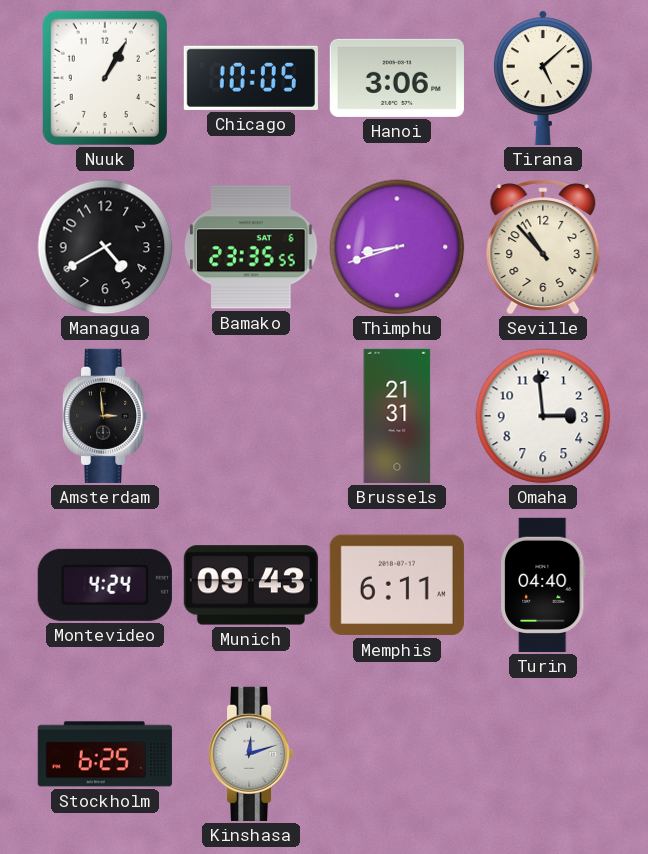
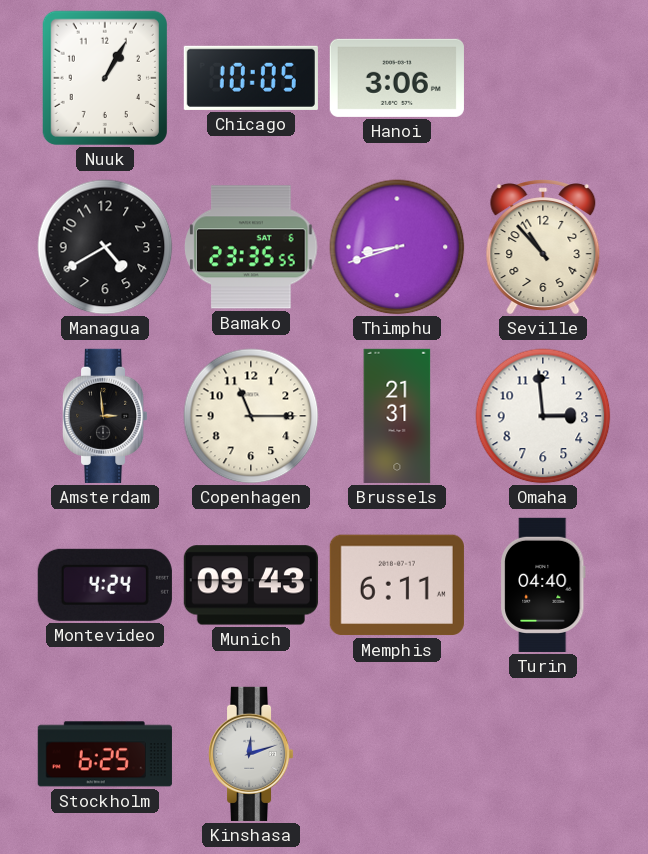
Tirana: 5:08 -> none
Copenhagen: none -> 11:15
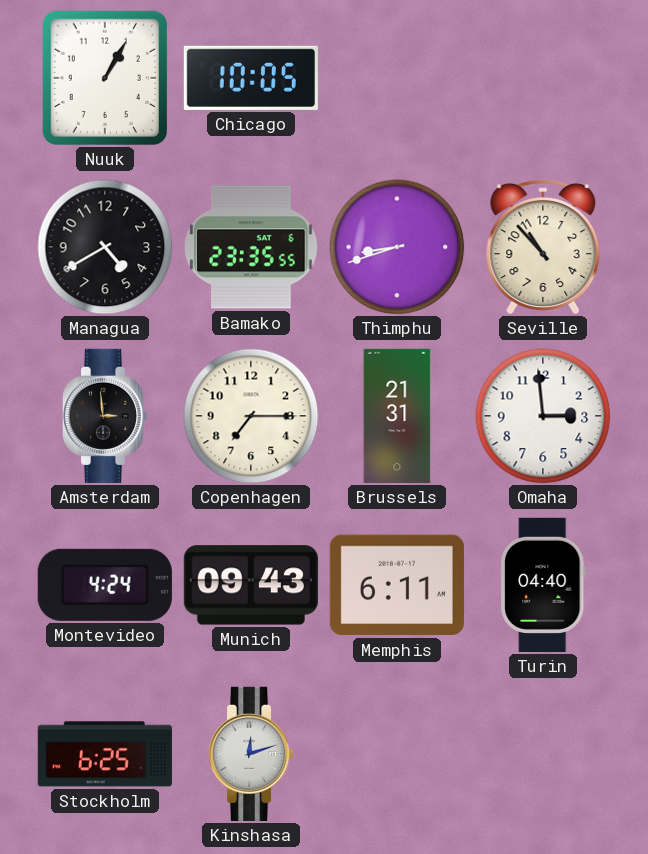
Hanoi: 3:06 -> none
Copenhagen: 11:15 -> 7:15
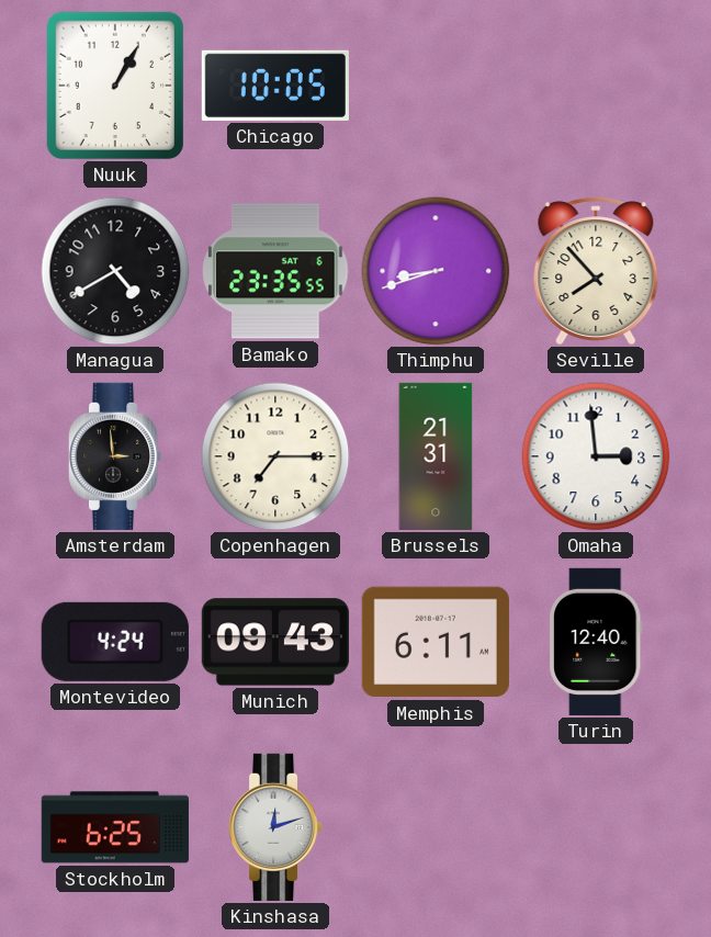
Seville: 10:53 -> 7:53
Turin: 04:40 -> 12:40
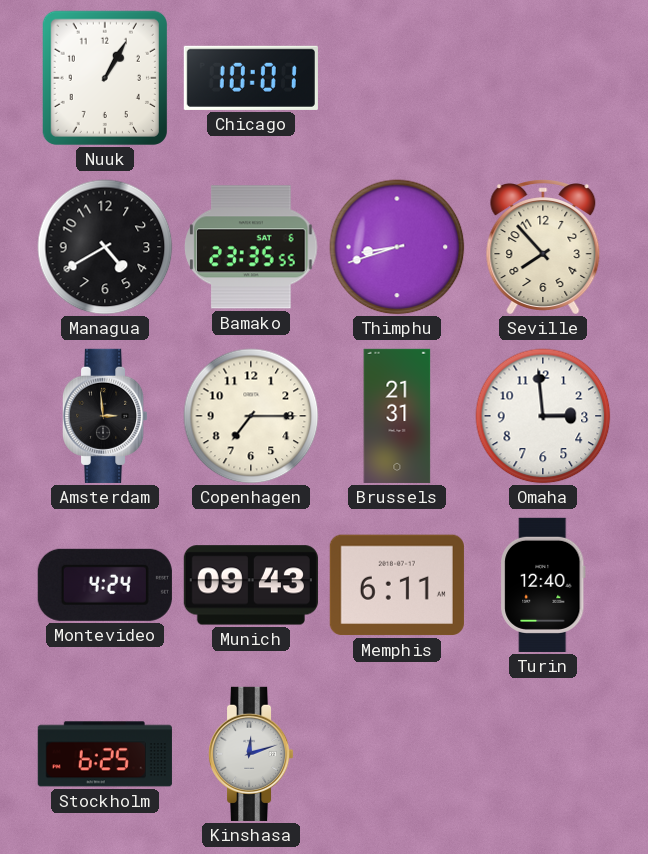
Chicago: 10:05 -> 10:01
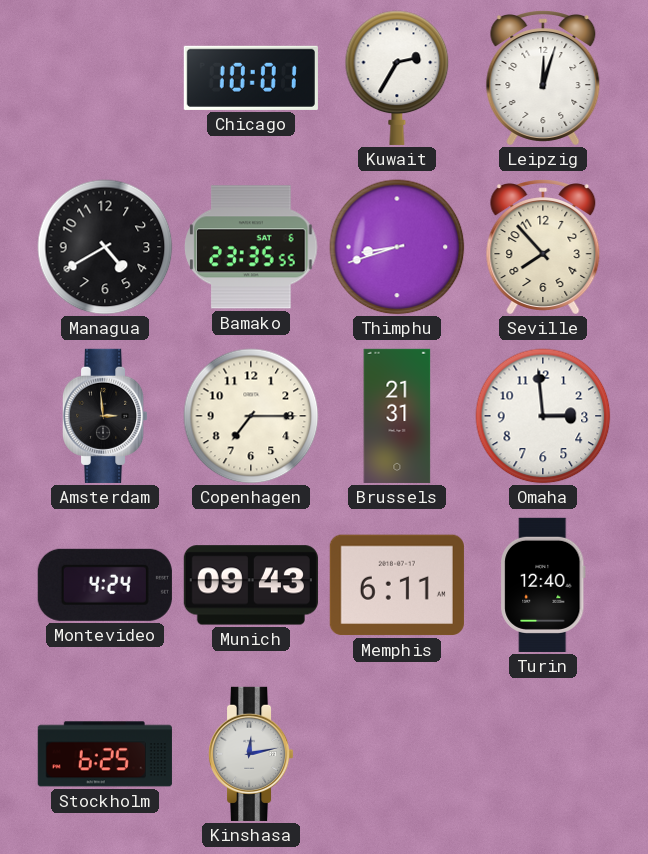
Nuuk: 1:05 -> none
Kuwait: none -> 2:35
Leipzig: none -> 12:03
Kinshasa: 12:12 -> 12:13
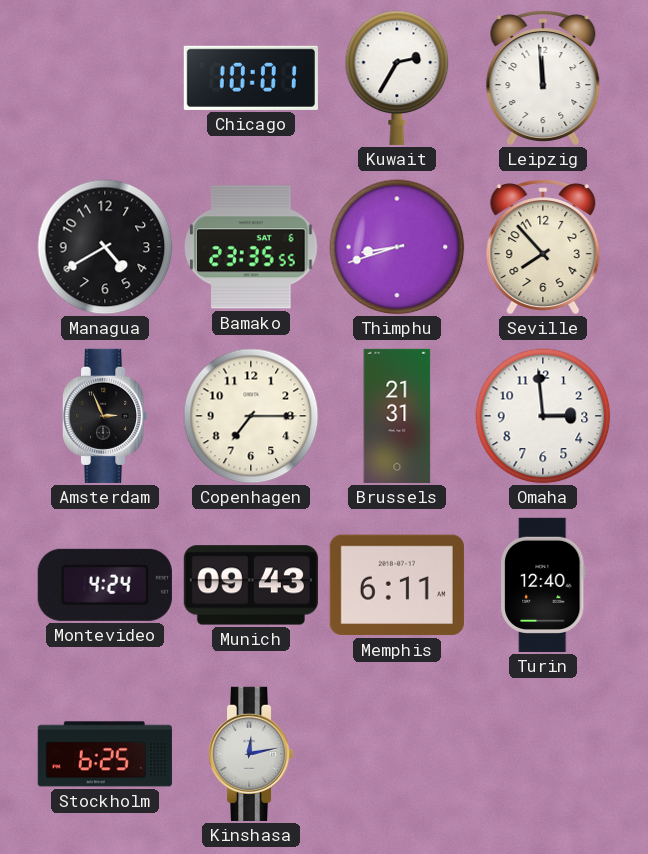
Leipzig: 12:03 -> 11:59
Amsterdam: 2:59 -> 2:56
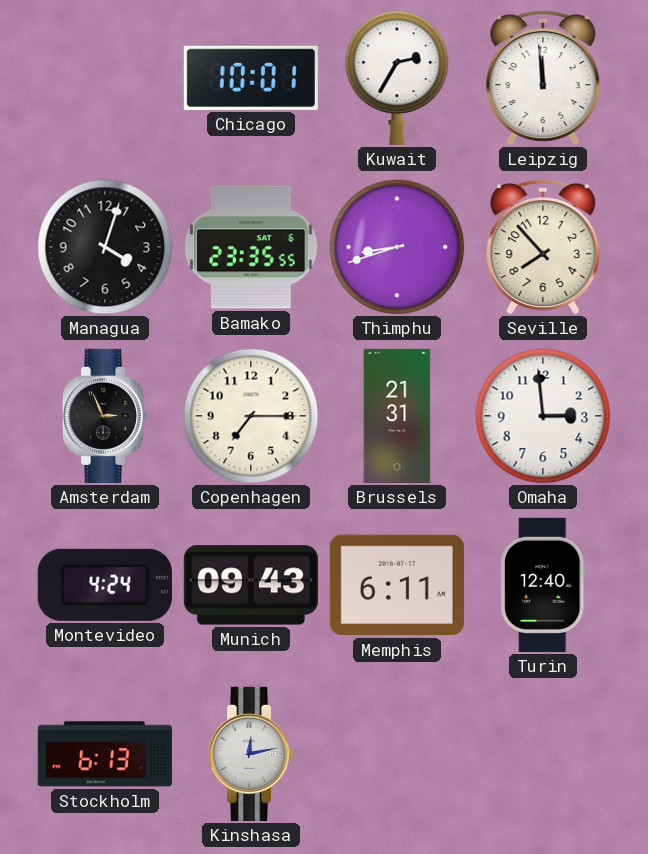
Managua: 4:40 -> 4:03
Stockholm: 6:25 -> 6:13
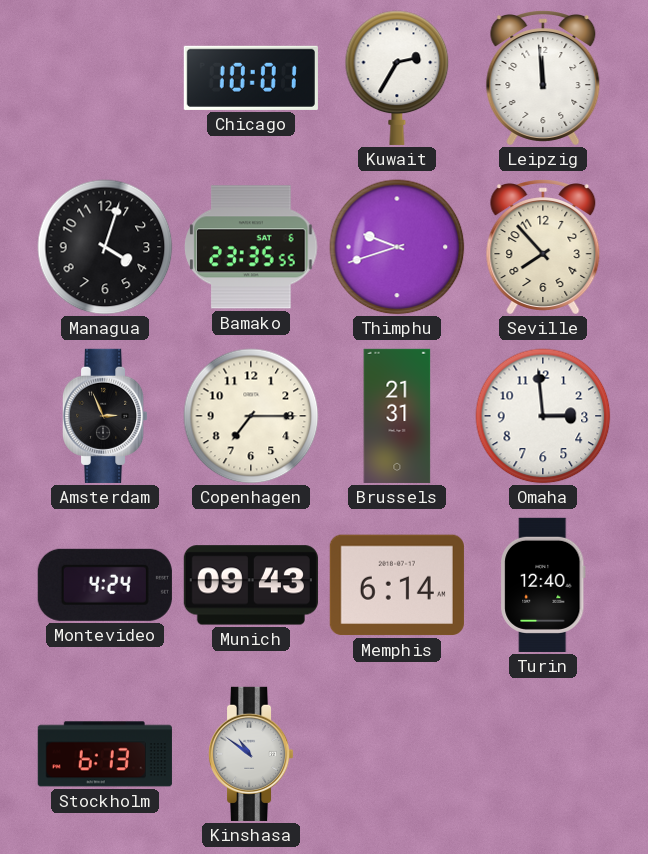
Thimphu: 8:42 -> 9:42
Memphis: 6:11 -> 6:14
Kinshasa: 12:13 -> 10:51
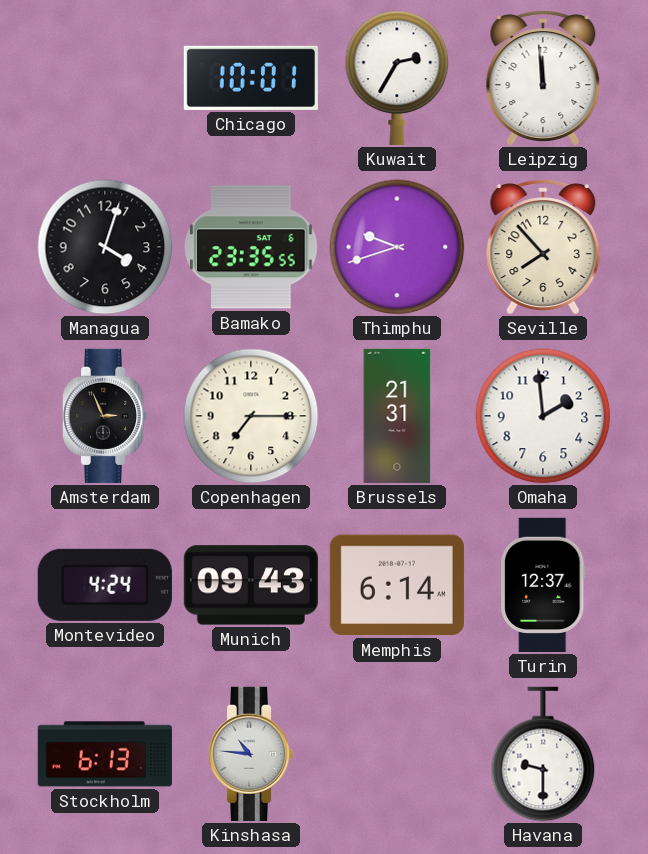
Omaha: 2:59 -> 1:59
Turin: 12:40 -> 12:37
Kinshasa: 10:51 -> 10:46
Havana: none -> 9:30
